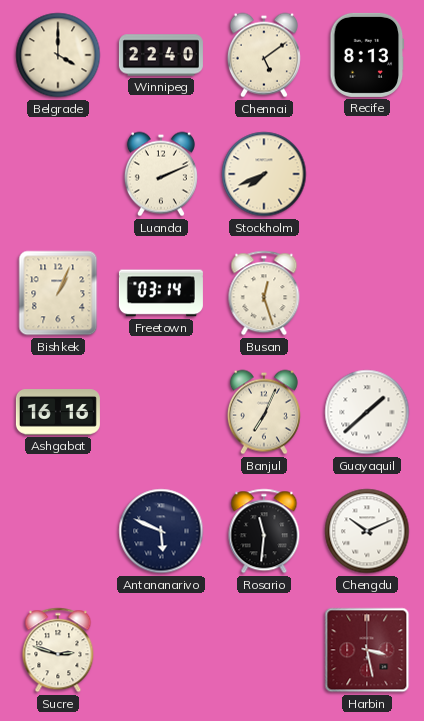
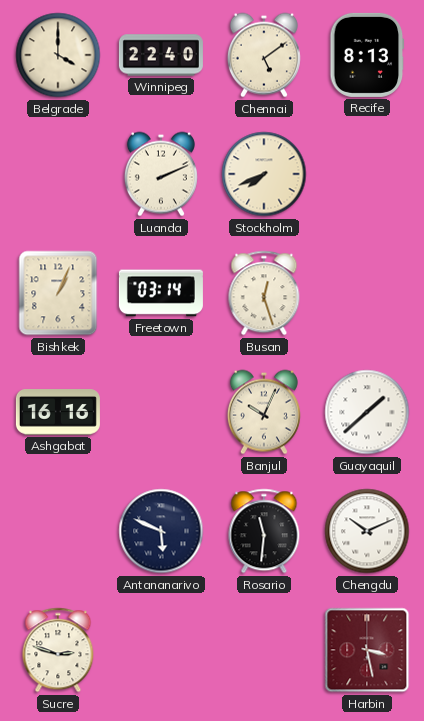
Banjul: 7:04 -> 10:04
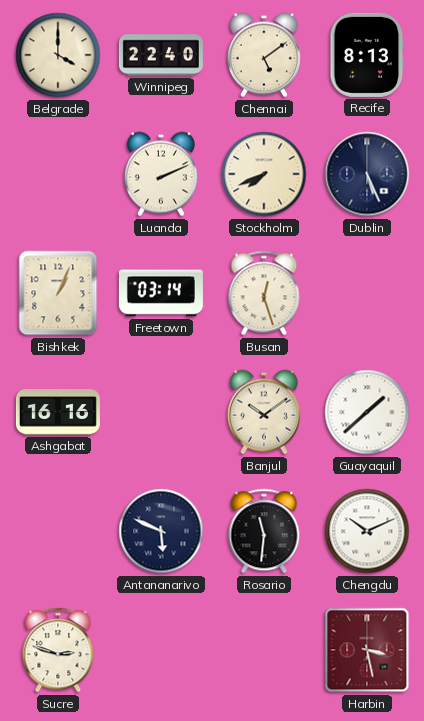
Dublin: none -> 5:26
Banjul: 10:04 -> 10:09
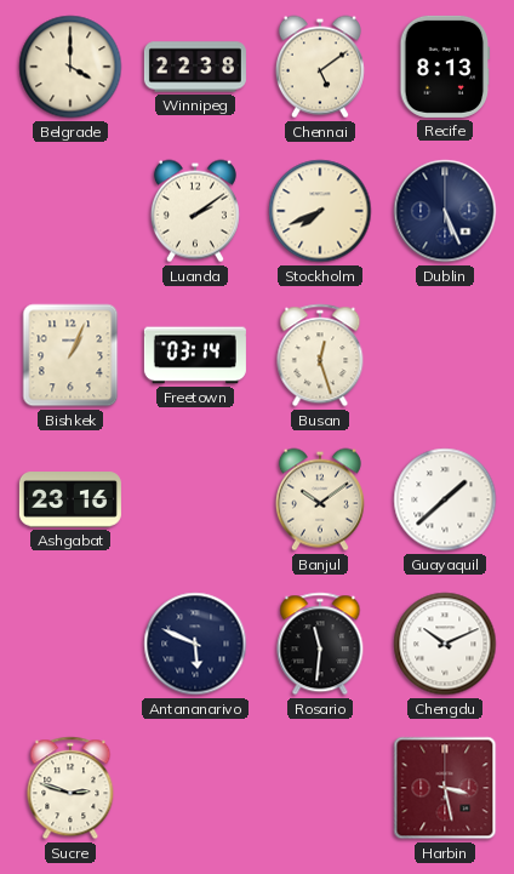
Winnipeg: 22:40 -> 22:38
Luanda: 2:11 -> 2:09
Ashgabat: 16:16 -> 23:16
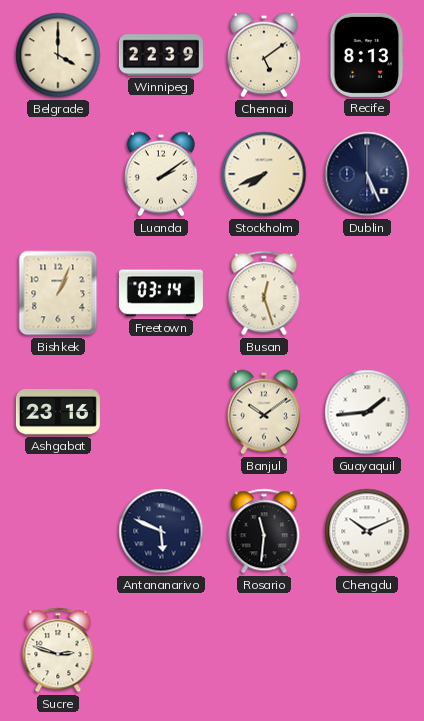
Winnipeg: 22:38 -> 22:39
Guayaquil: 1:38 -> 1:44
Harbin: 3:28 -> none
